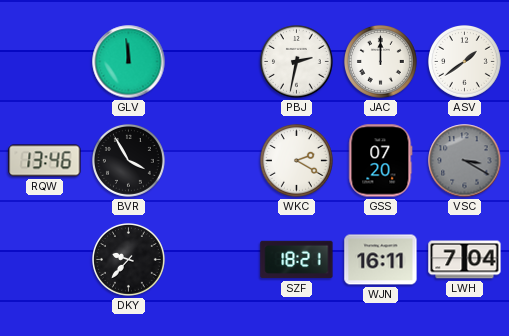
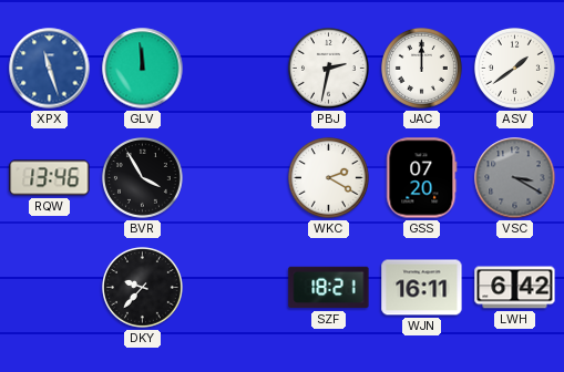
XPX: none -> 11:27
LWH: 7:04 -> 6:42
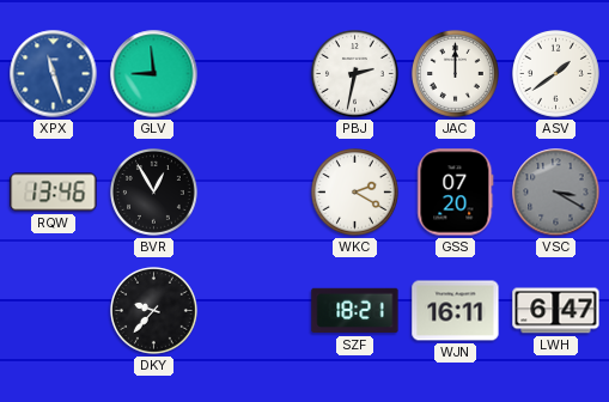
GLV: 11:59 -> 8:59
BVR: 3:55 -> 12:55
LWH: 6:42 -> 6:47
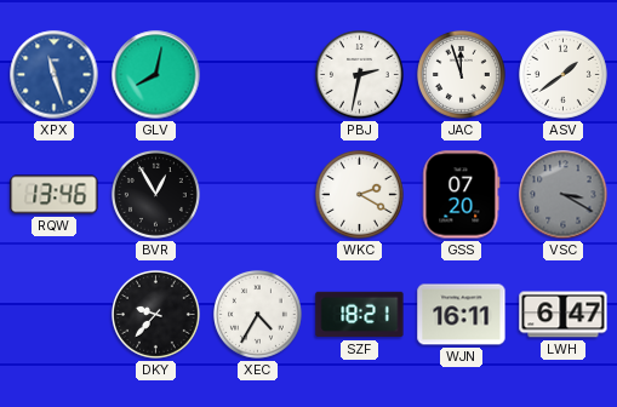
GLV: 8:59 -> 8:02
JAC: 12:00 -> 11:57
XEC: none -> 4:35
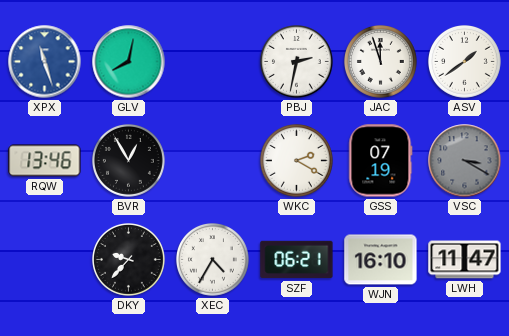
GSS: 07:20 -> 07:19
SZF: 18:21 -> 06:21
WJN: 16:11 -> 16:10
LWH: 6:47 -> 11:47
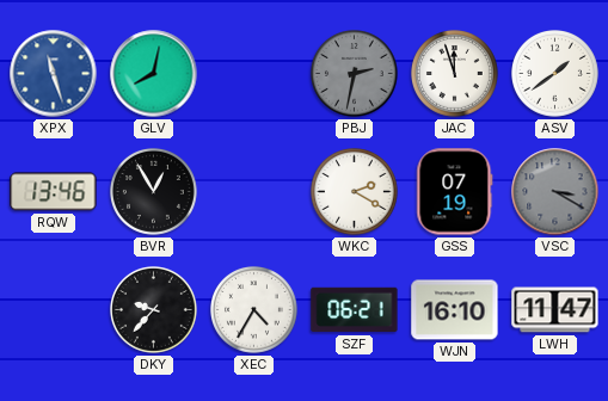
PBJ dial: white -> grey
